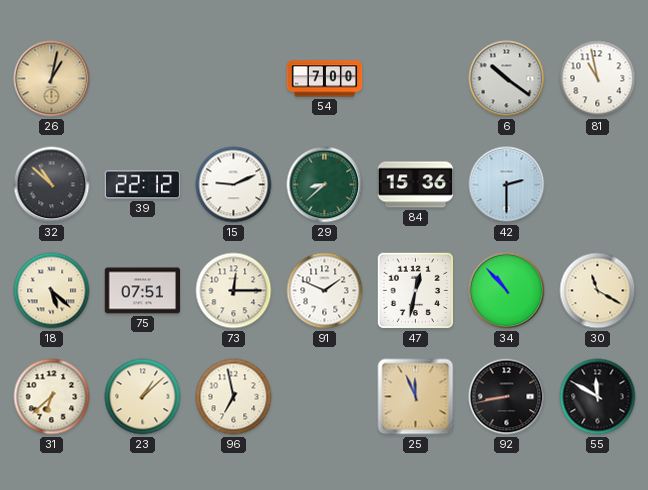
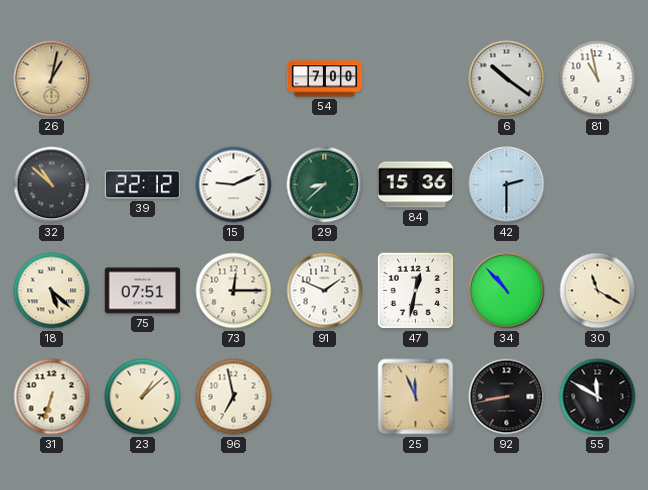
31: 6:38 -> 6:33
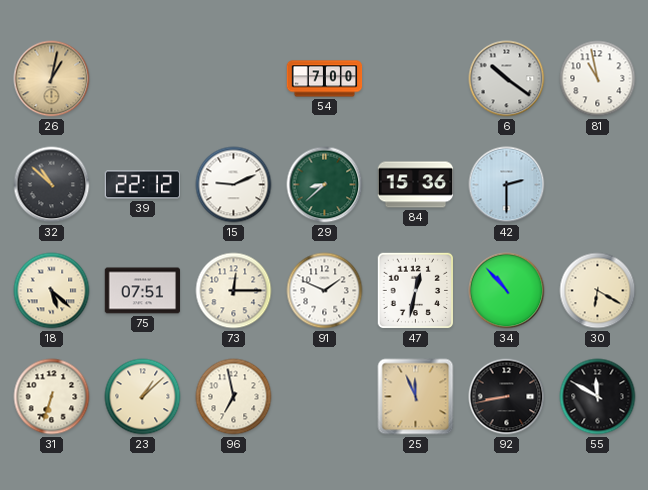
30: 11:20 -> 6:20
